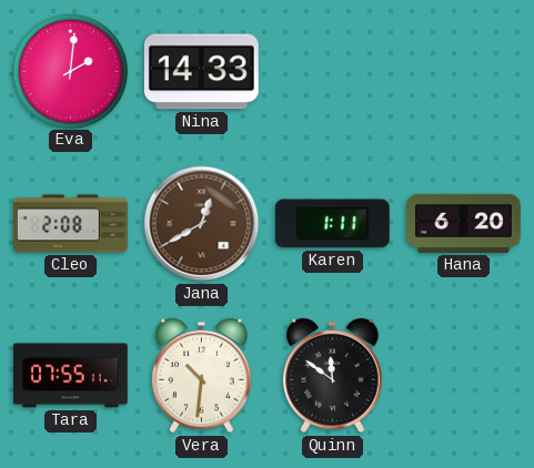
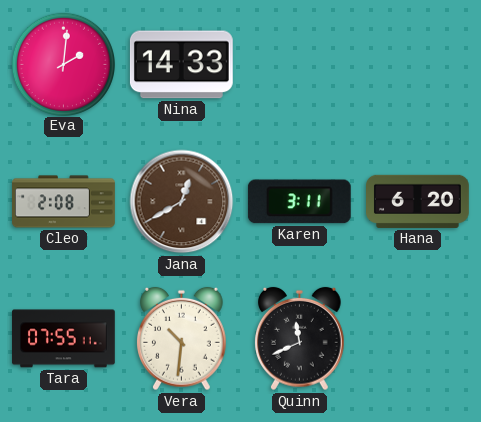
Karen: 1:11 -> 3:11
Quinn: 11:51 -> 11:41
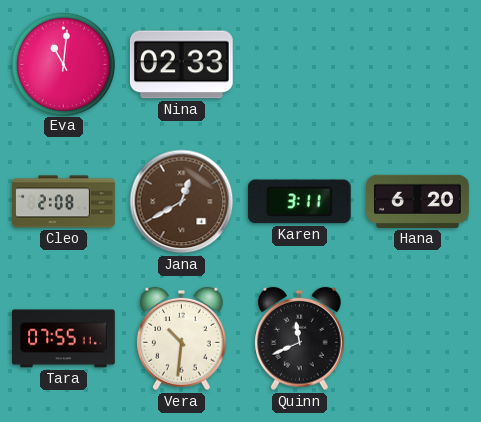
Eva: 2:01 -> 11:01
Nina: 14:33 -> 02:33
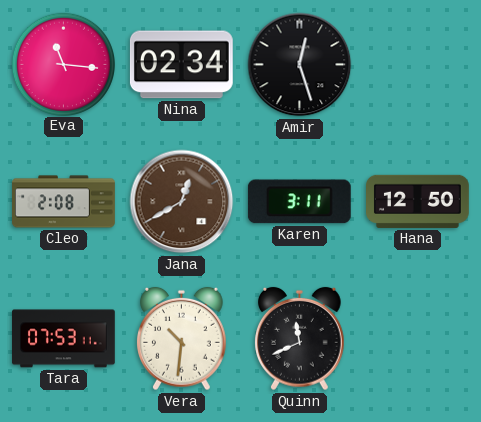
Eva: 11:01 -> 11:16
Nina: 02:33 -> 02:34
Amir: none -> 12:27
Hana: 6:20 -> 12:50
Tara: 07:55 -> 07:53
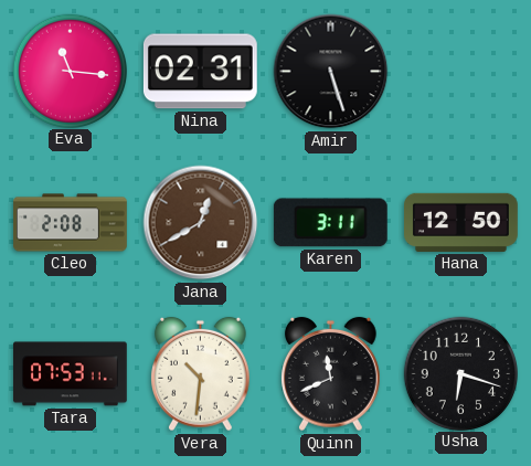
Nina: 02:34 -> 02:31
Amir: 12:27 -> 5:27
Usha: none -> 6:18
